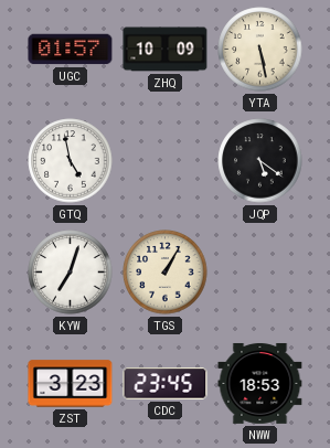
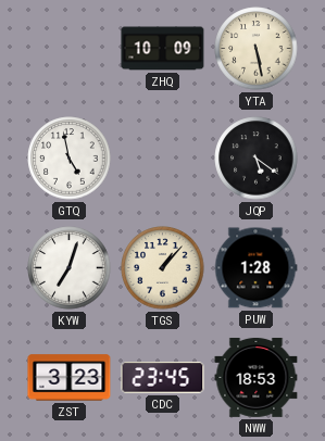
UGC: 01:57 -> none
TGS: 1:05 -> 1:07
PUW: none -> 1:28
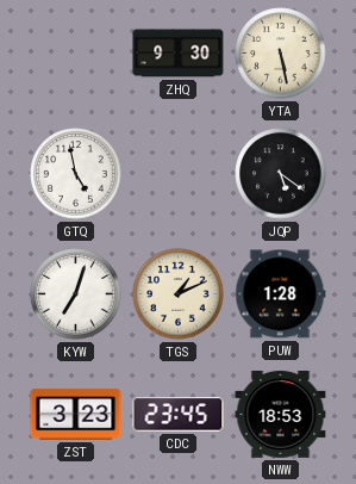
ZHQ: 10:09 -> 9:30
TGS: 1:07 -> 1:11
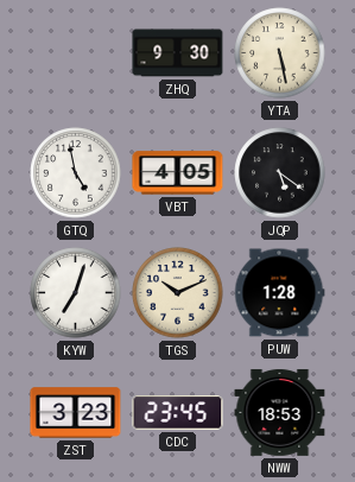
VBT: none -> 4:05
TGS: 1:11 -> 10:11
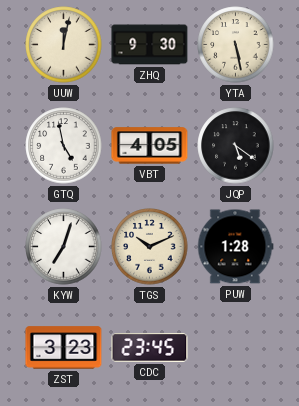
UUW: none -> 12:02
NWW: 18:53 -> none
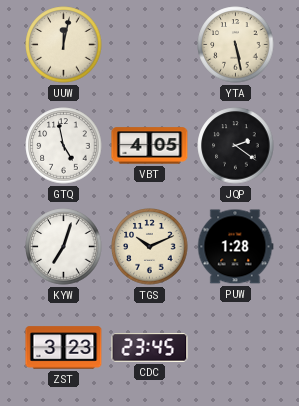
ZHQ: 9:30 -> none
JQP: 5:21 -> 2:21
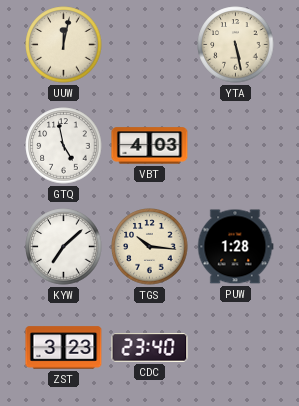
VBT: 4:05 -> 4:03
JQP: 2:21 -> none
KYW: 7:03 -> 7:08
TGS: 10:11 -> 10:16
CDC: 23:45 -> 23:40
